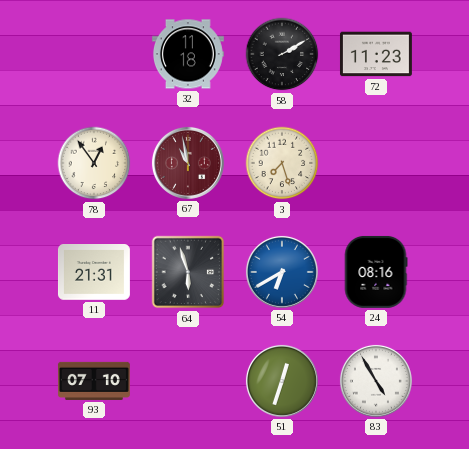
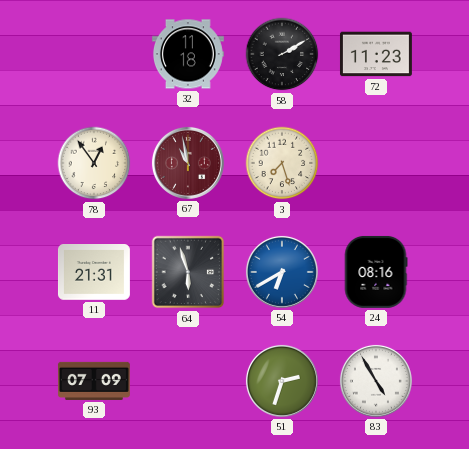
93: 07:10 -> 07:09
51: 12:33 -> 2:33
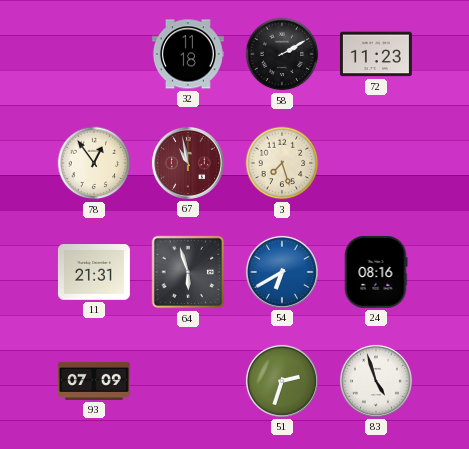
83: 4:55 -> 4:57
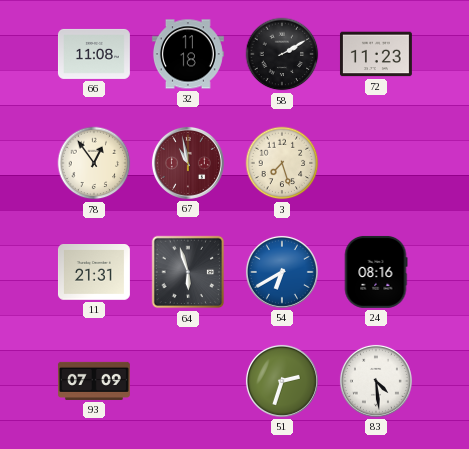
66: none -> 11:08
83: 4:57 -> 4:29
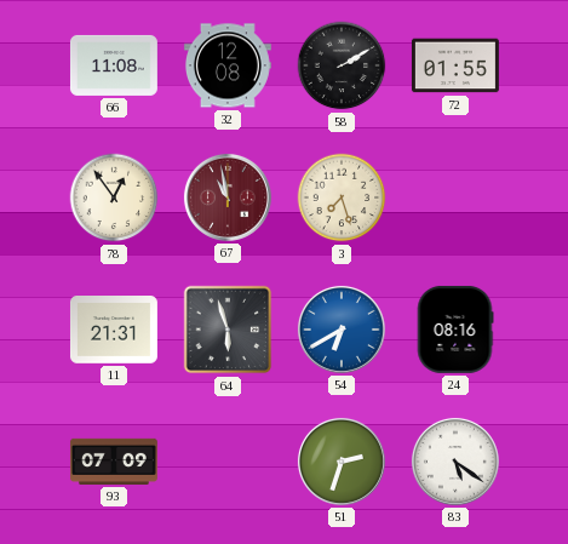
32: 11:18 -> 12:08
72: 11:23 -> 01:55
83: 4:29 -> 5:21
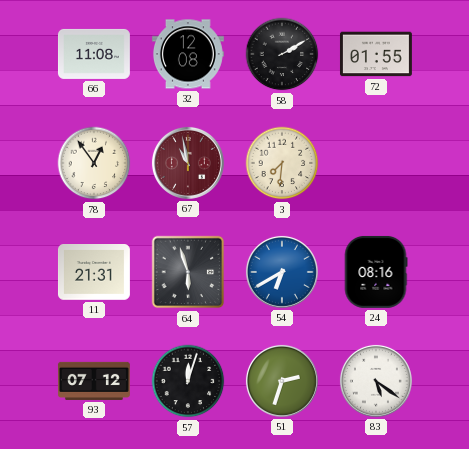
3: 7:27 -> 7:31
93: 07:09 -> 07:12
57: none -> 12:03
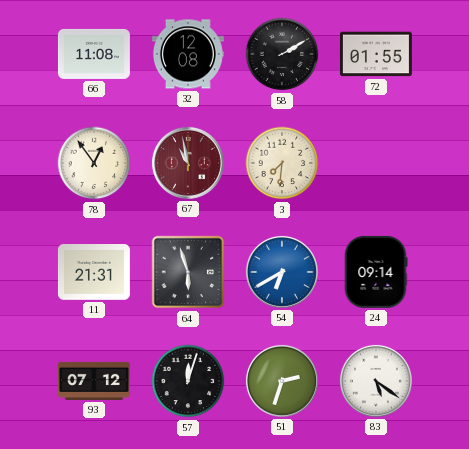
24: 08:16 -> 09:14
